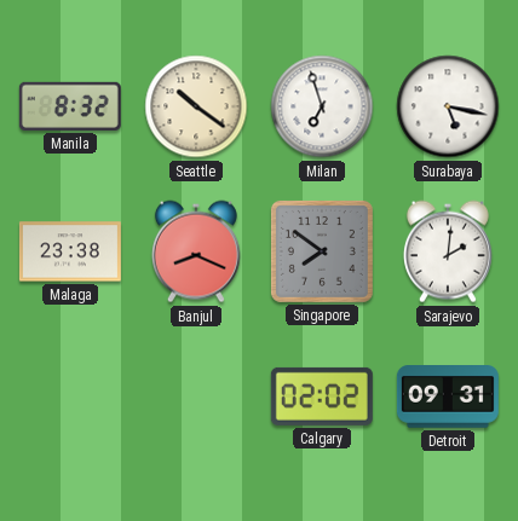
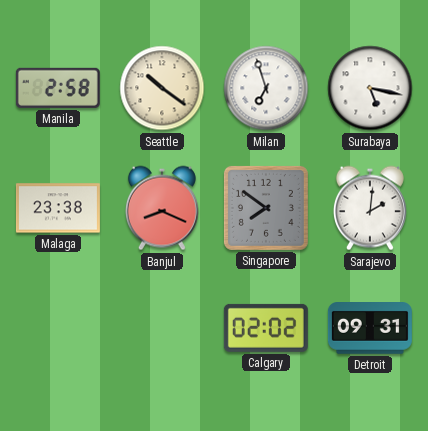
Manila: 8:32 -> 2:58
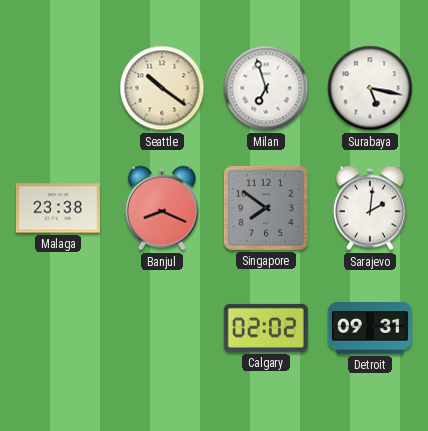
Manila: 2:58 -> none
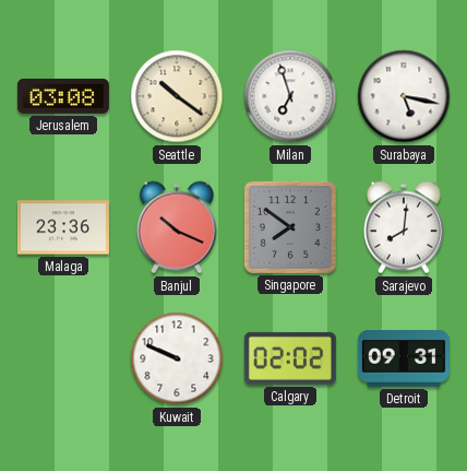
Jerusalem: none -> 03:08
Malaga: 23:38 -> 23:36
Banjul: 8:19 -> 10:19
Sarajevo: 2:01 -> 8:01
Kuwait: none -> 9:49
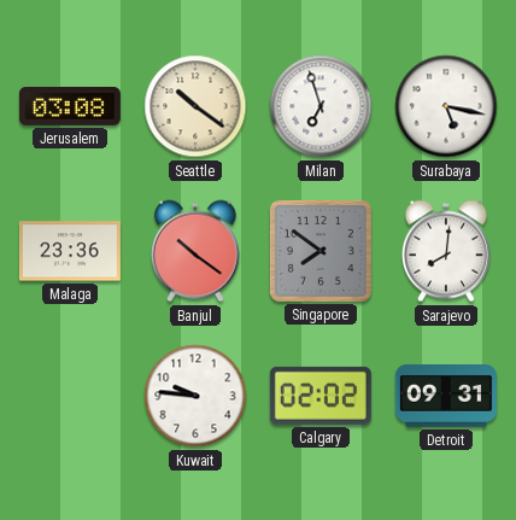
Banjul: 10:19 -> 10:21
Kuwait: 9:49 -> 9:46
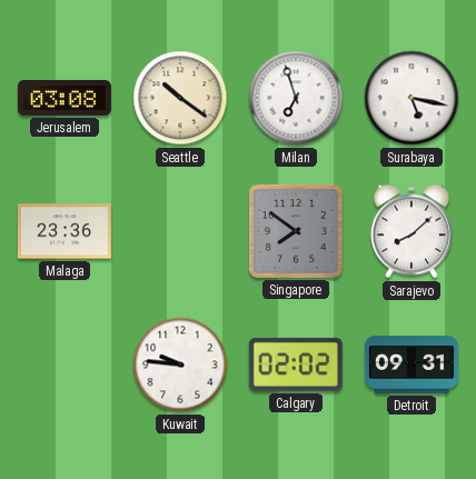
Banjul: 10:21 -> none
Sarajevo: 8:01 -> 8:08
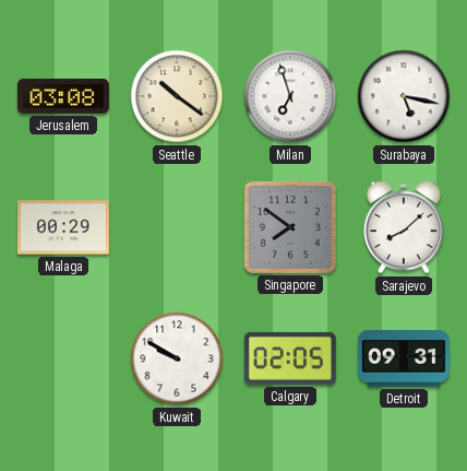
Malaga: 23:36 -> 00:29
Kuwait: 9:46 -> 9:50
Calgary: 02:02 -> 02:05
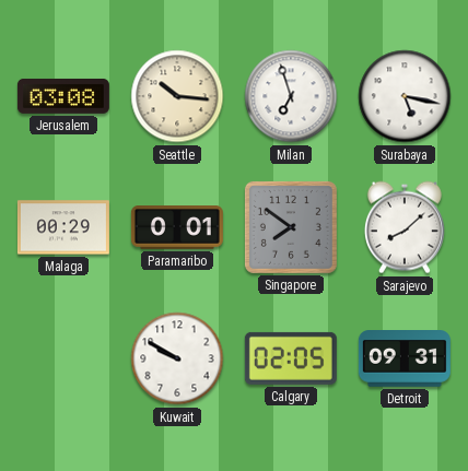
Seattle: 10:21 -> 10:16
Paramaribo: none -> 0:01
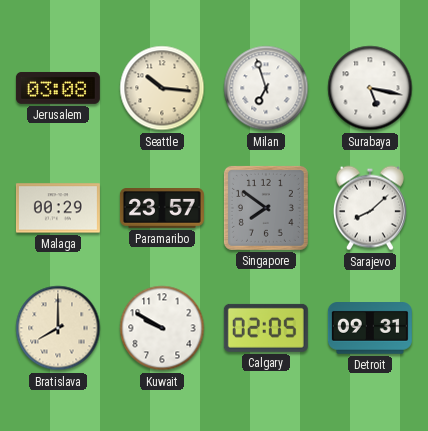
Paramaribo: 0:01 -> 23:57
Bratislava: none -> 8:00
